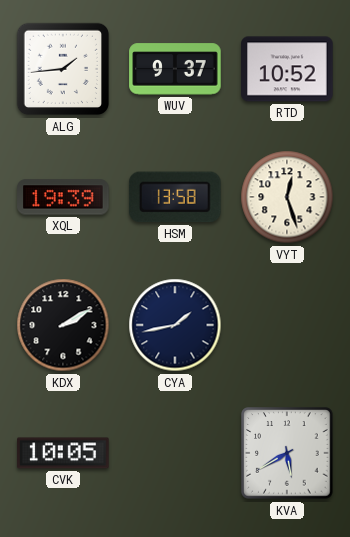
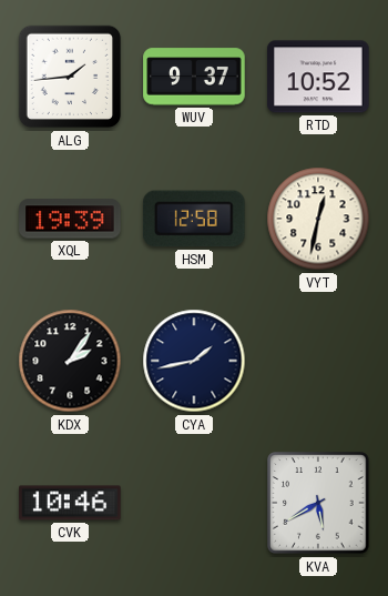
HSM: 13:58 -> 12:58
VYT: 12:27 -> 12:32
KDX: 2:10 -> 2:06
CVK: 10:05 -> 10:46
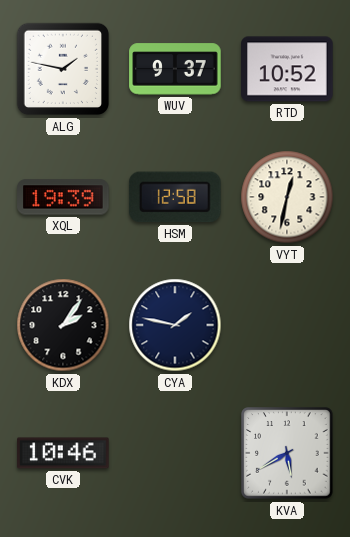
ALG: 1:44 -> 1:47
CYA: 1:43 -> 1:47
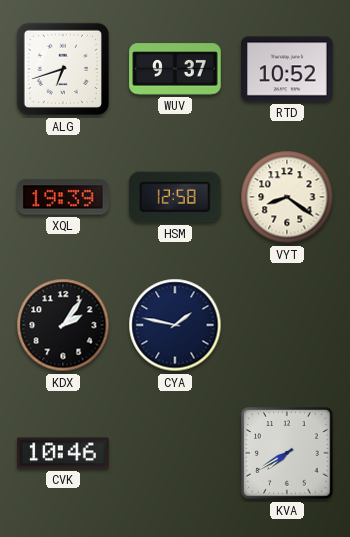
ALG: 1:47 -> 6:42
VYT: 12:32 -> 8:21
KVA: 5:40 -> 7:40
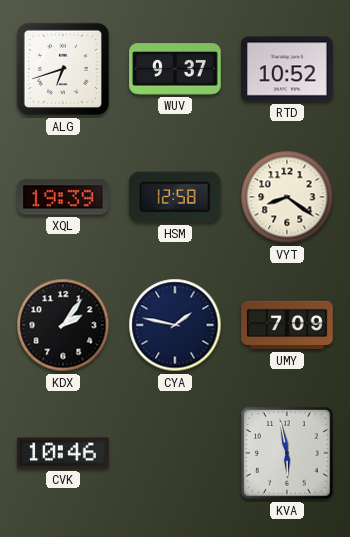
UMY: none -> 7:09
KVA: 7:40 -> 5:58
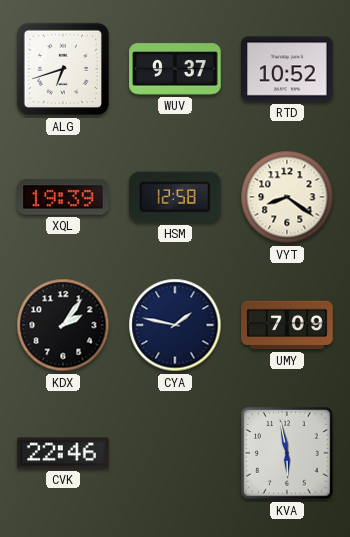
CVK: 10:46 -> 22:46
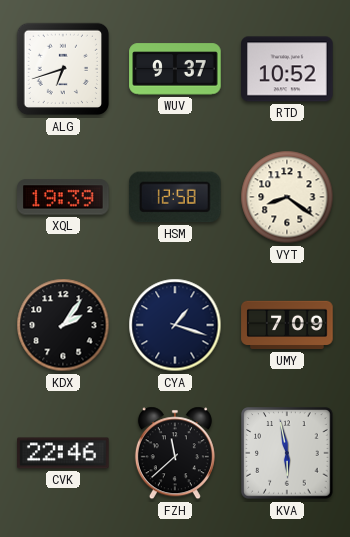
CYA: 1:47 -> 1:18
FZH: none -> 11:38
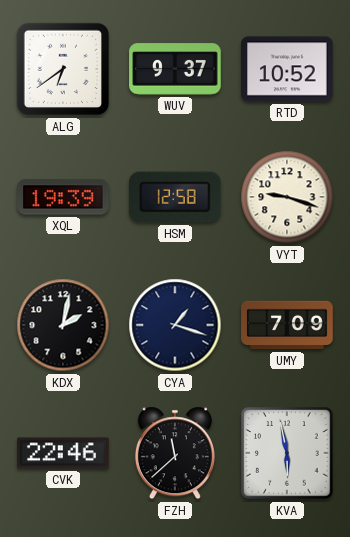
ALG: 6:42 -> 6:39
VYT: 8:21 -> 9:18
KDX: 2:06 -> 2:02
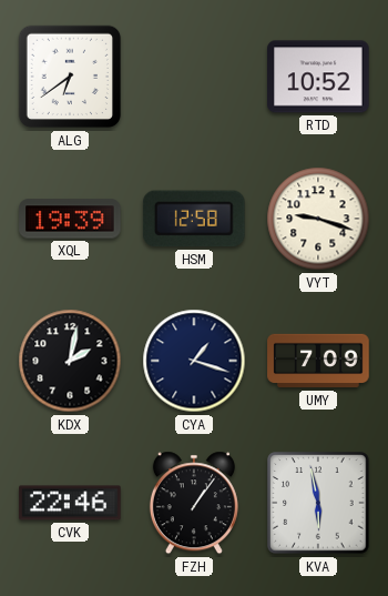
WUV: 9:37 -> none
FZH: 11:38 -> 1:06
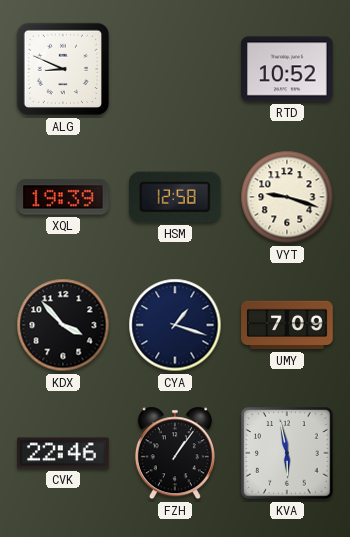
ALG: 6:39 -> 8:49
KDX: 2:02 -> 3:53
